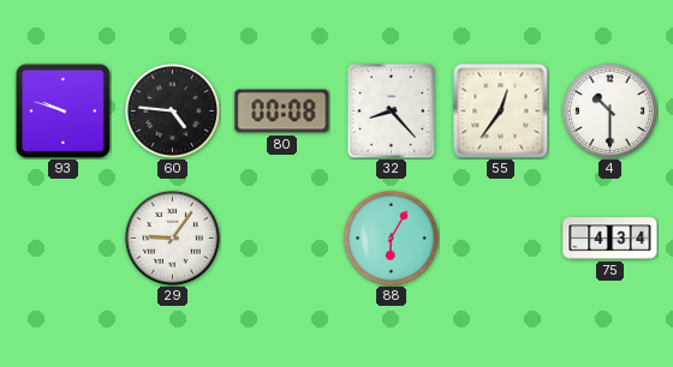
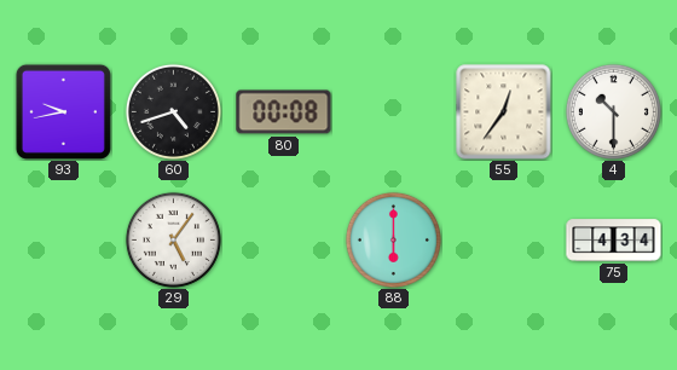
93: 9:48 -> 9:43
60: 4:46 -> 4:42
32: 8:23 -> none
29: 9:06 -> 5:06
88: 6:05 -> 6:00
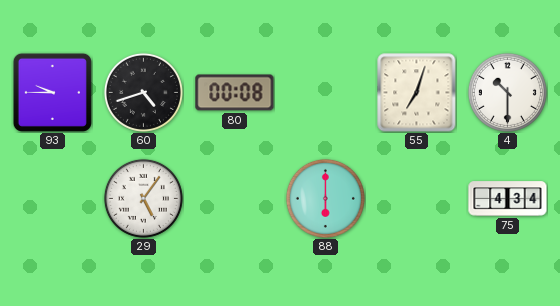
93: 9:43 -> 9:45
55: 12:36 -> 7:03
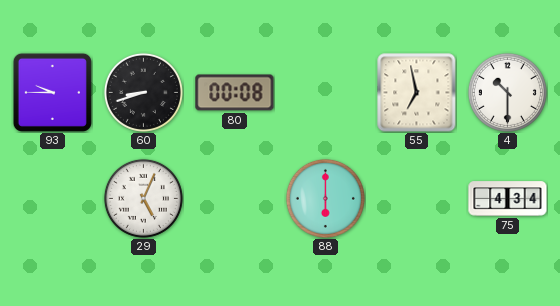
60: 4:42 -> 8:42
55: 7:03 -> 6:58
29: 5:06 -> 5:04
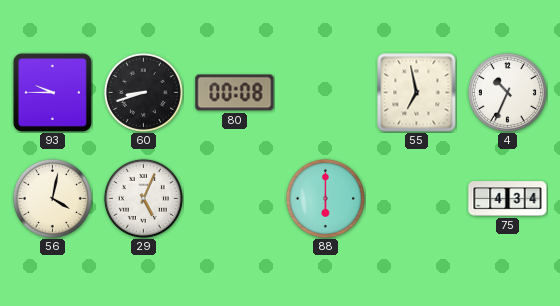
4: 10:30 -> 10:34
56: none -> 4:02
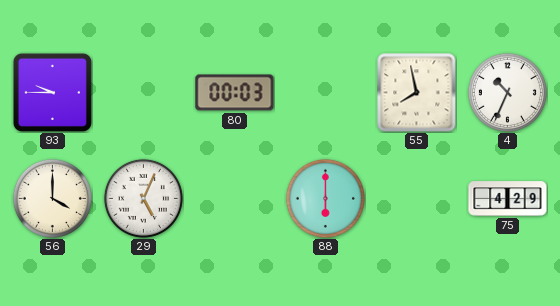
60: 8:42 -> none
80: 00:08 -> 00:03
55: 6:58 -> 7:58
56: 4:02 -> 4:00
75: 4:34 -> 4:29
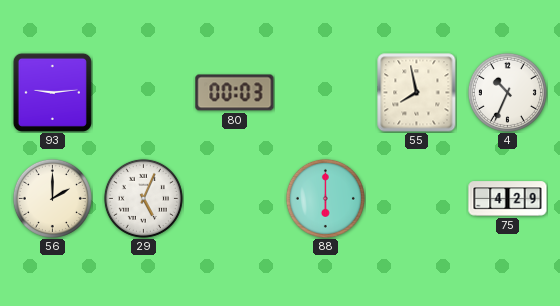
93: 9:45 -> 9:14
56: 4:00 -> 2:00
